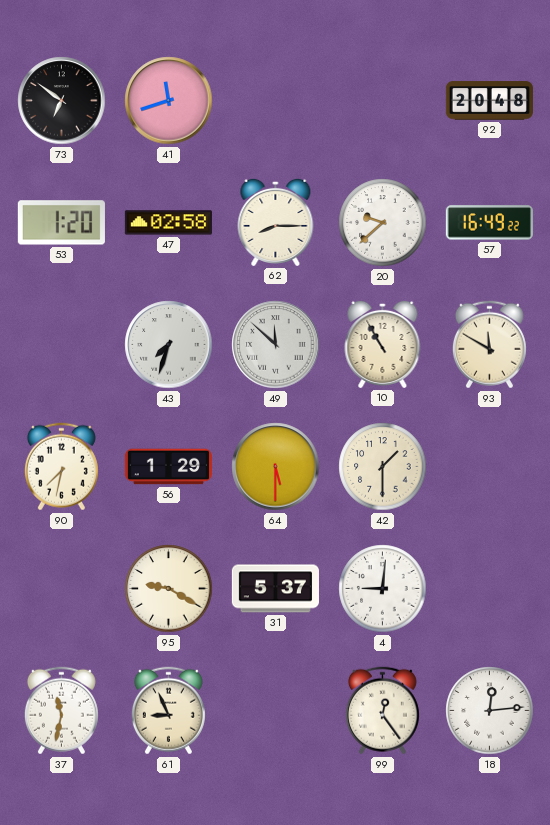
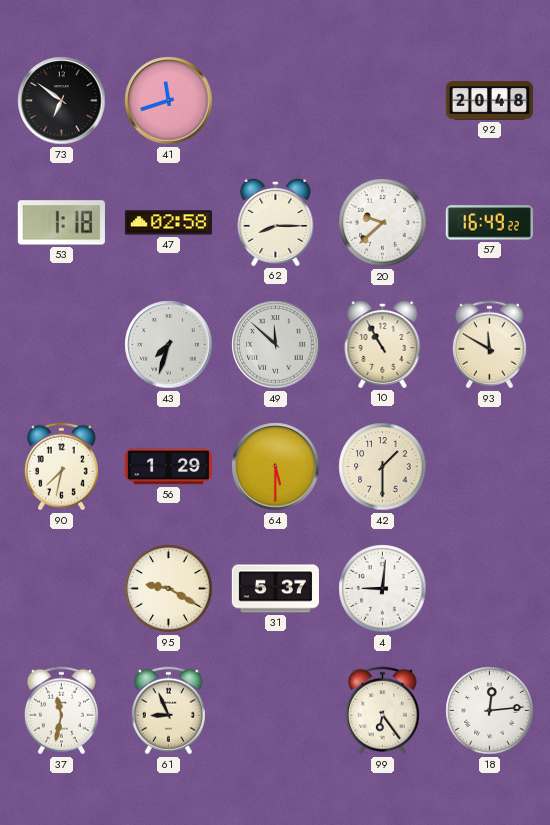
53: 1:20 -> 1:18
99: 12:24 -> 6:24
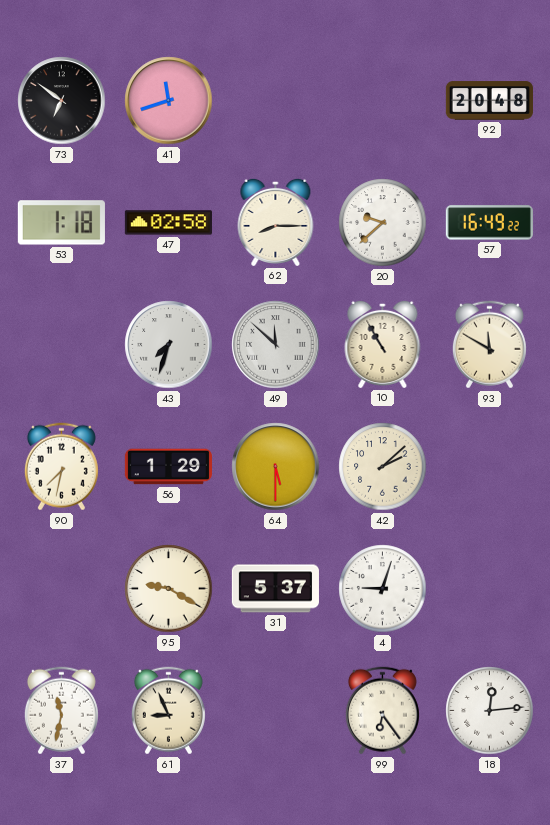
42: 1:30 -> 2:08
4: 9:01 -> 9:03
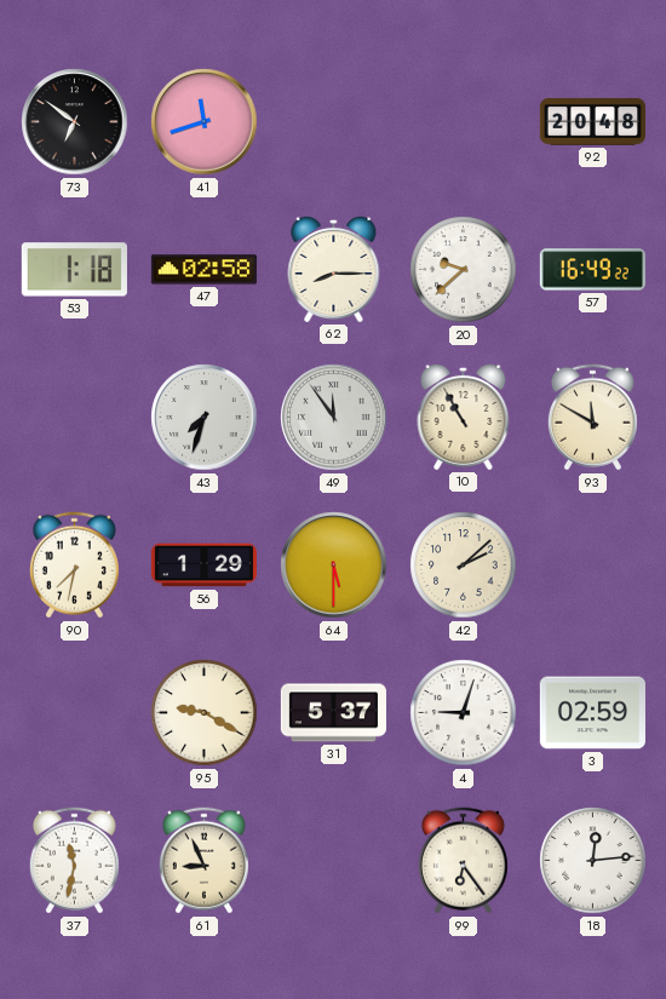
49: 11:52 -> 11:54
3: none -> 02:59
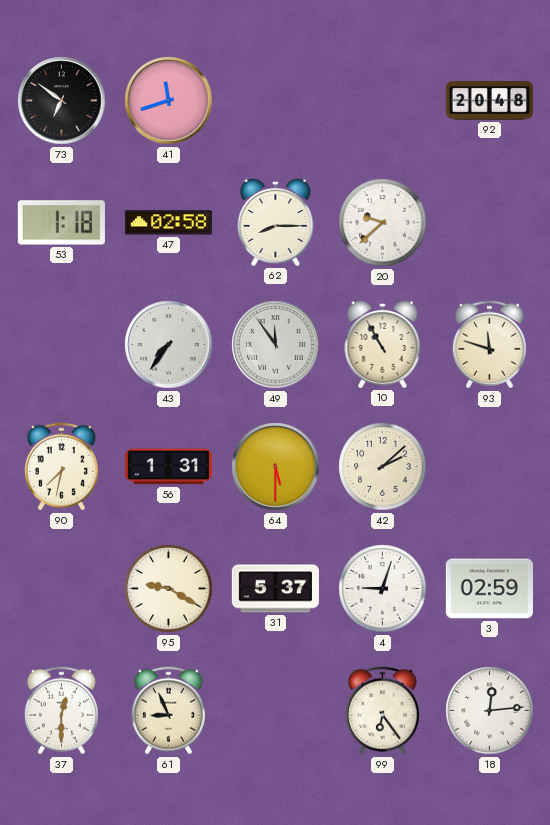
57: 16:49 -> none
43: 7:33 -> 7:36
93: 11:50 -> 11:48
56: 1:29 -> 1:31
37: 11:32 -> 12:30
